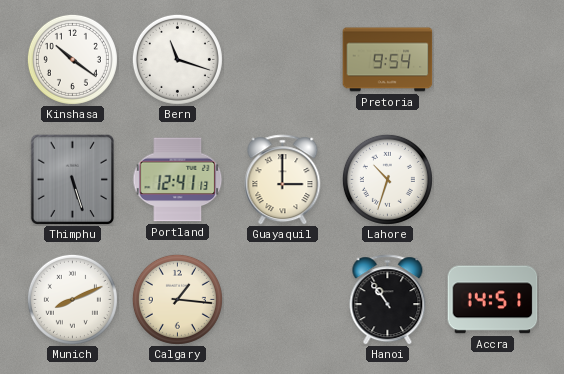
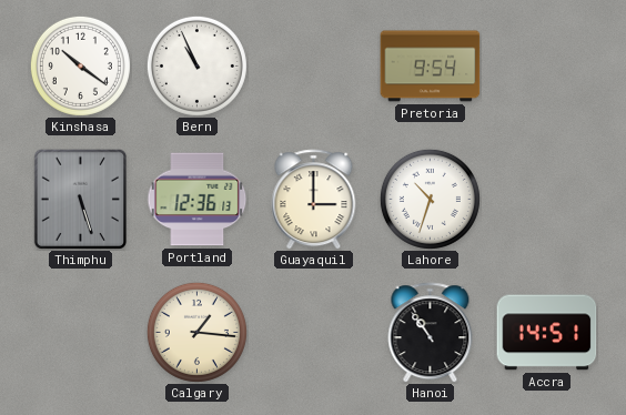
Bern: 11:18 -> 10:56
Portland: 12:41 -> 12:36
Munich: 8:11 -> none
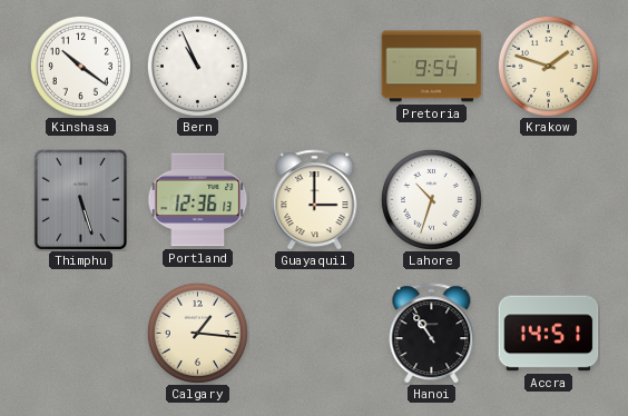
Krakow: none -> 1:48
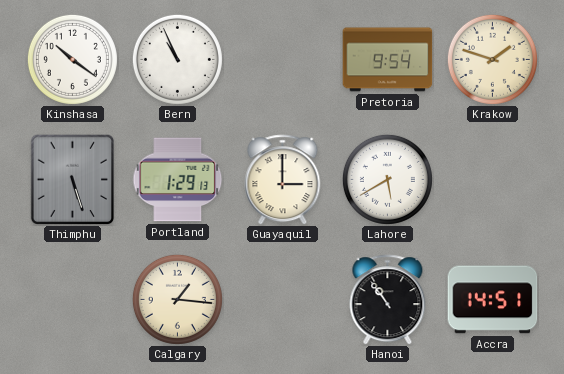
Portland: 12:36 -> 1:29
Lahore: 10:33 -> 5:40
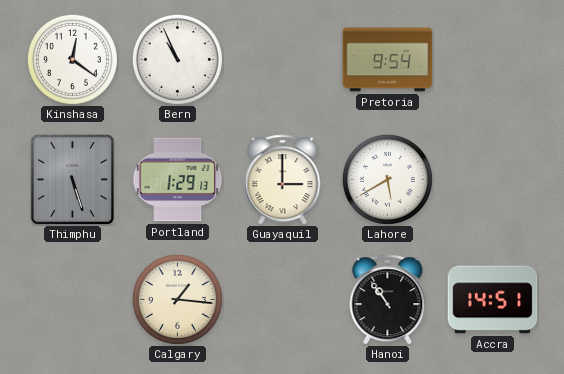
Kinshasa: 10:21 -> 12:21
Krakow: 1:48 -> none
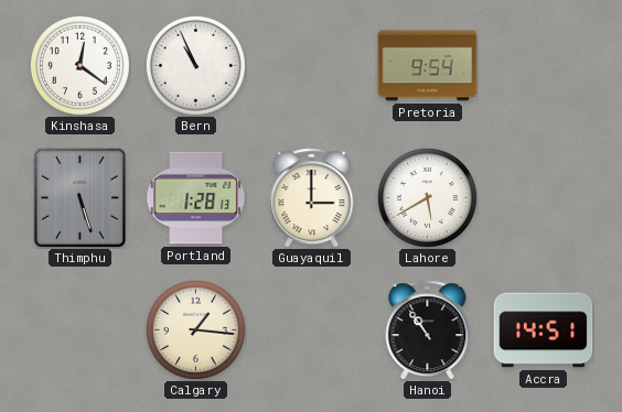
Portland: 1:29 -> 1:28
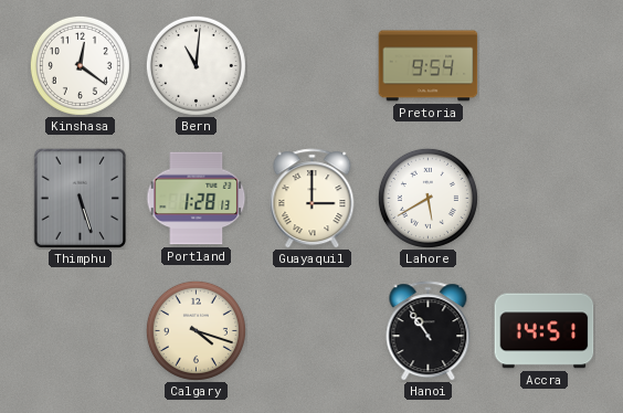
Bern: 10:56 -> 11:01
Calgary: 1:16 -> 4:18
